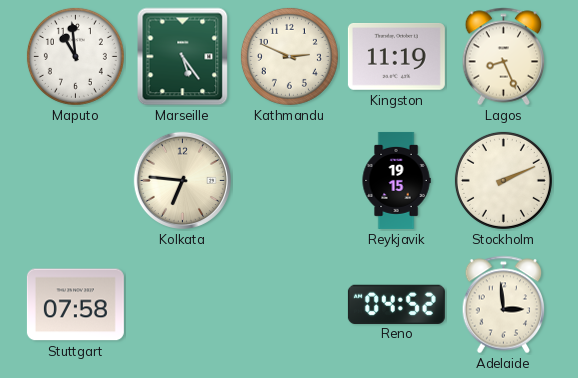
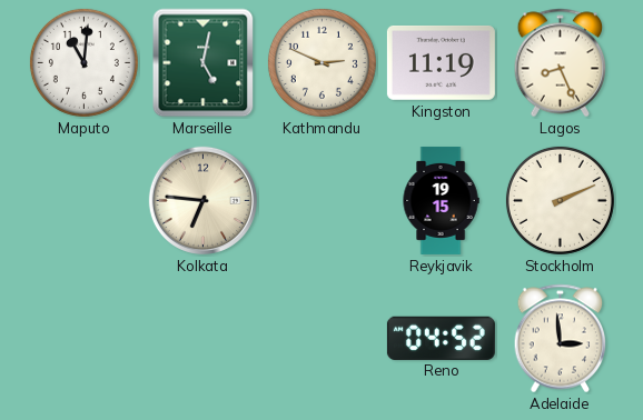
Maputo: 10:59 -> 11:01
Marseille: 5:24 -> 5:02
Stuttgart: 07:58 -> none
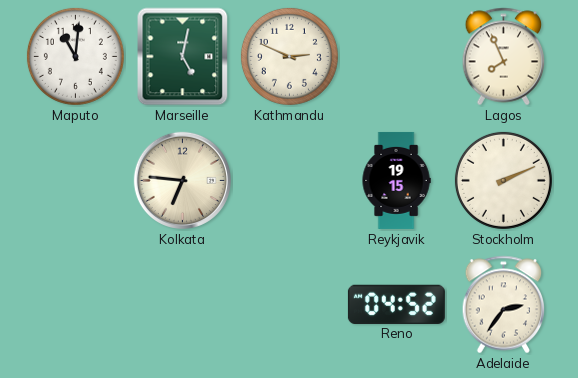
Kingston: 11:19 -> none
Lagos: 8:26 -> 7:56
Adelaide: 2:59 -> 2:36
